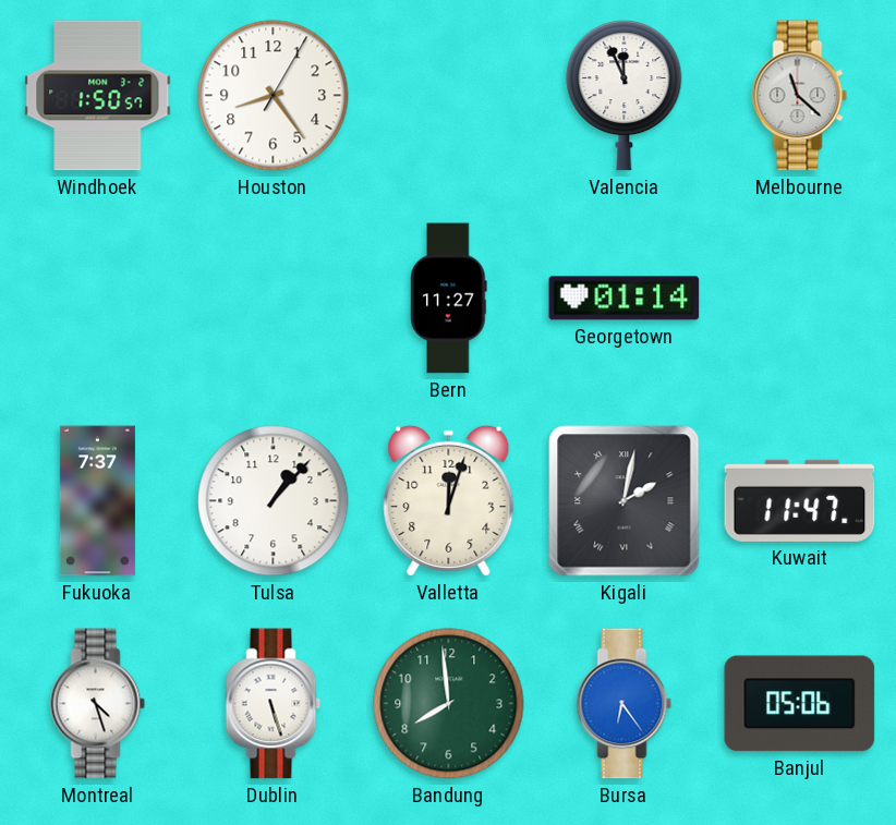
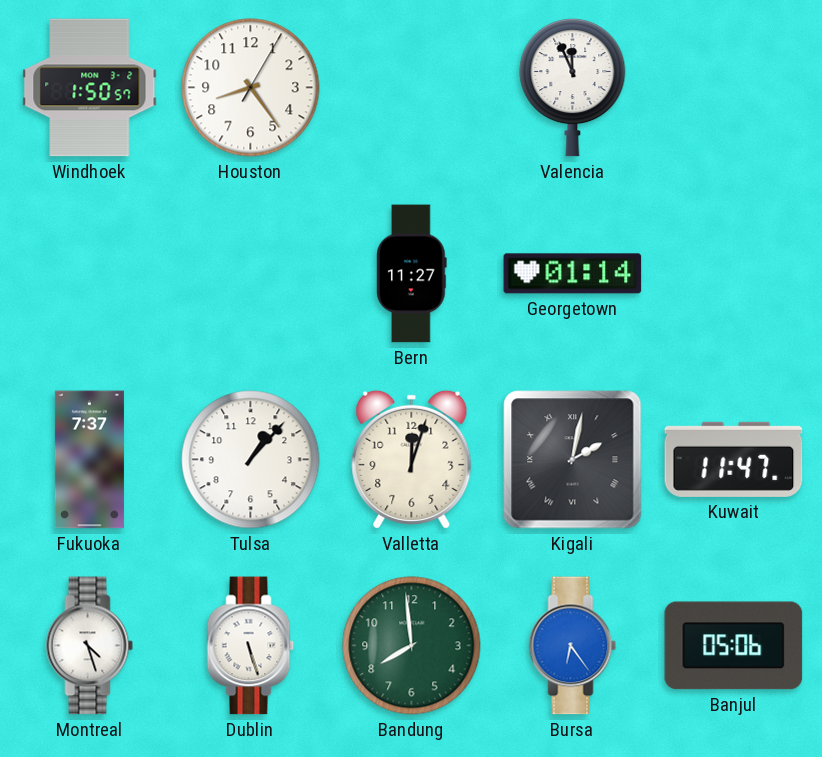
Melbourne: 11:22 -> none
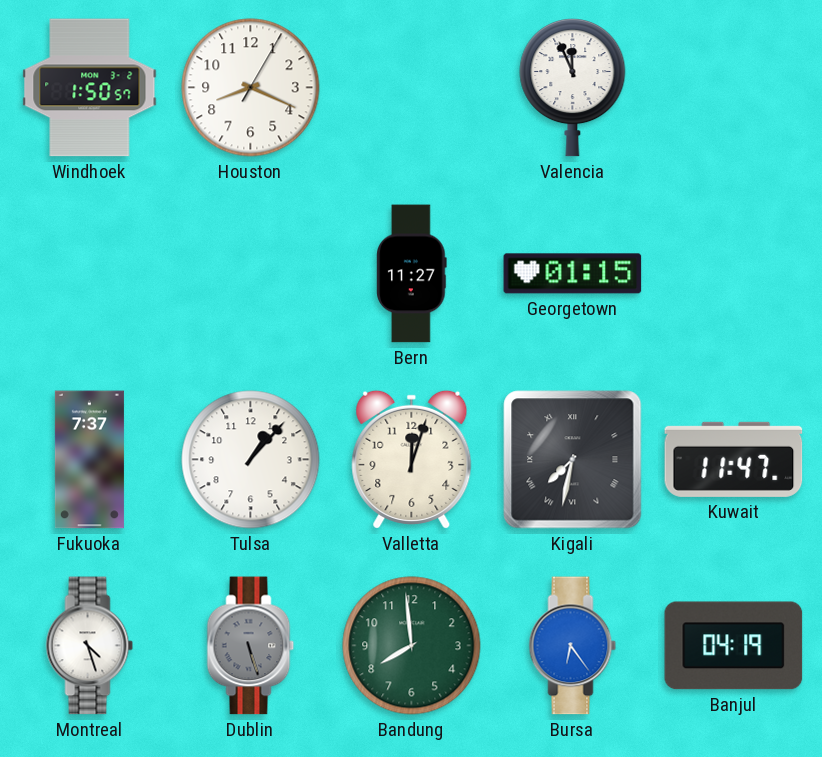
Houston: 8:24 -> 8:19
Georgetown: 01:14 -> 01:15
Kigali: 2:02 -> 7:32
Dublin dial: white -> grey
Banjul: 05:06 -> 04:19
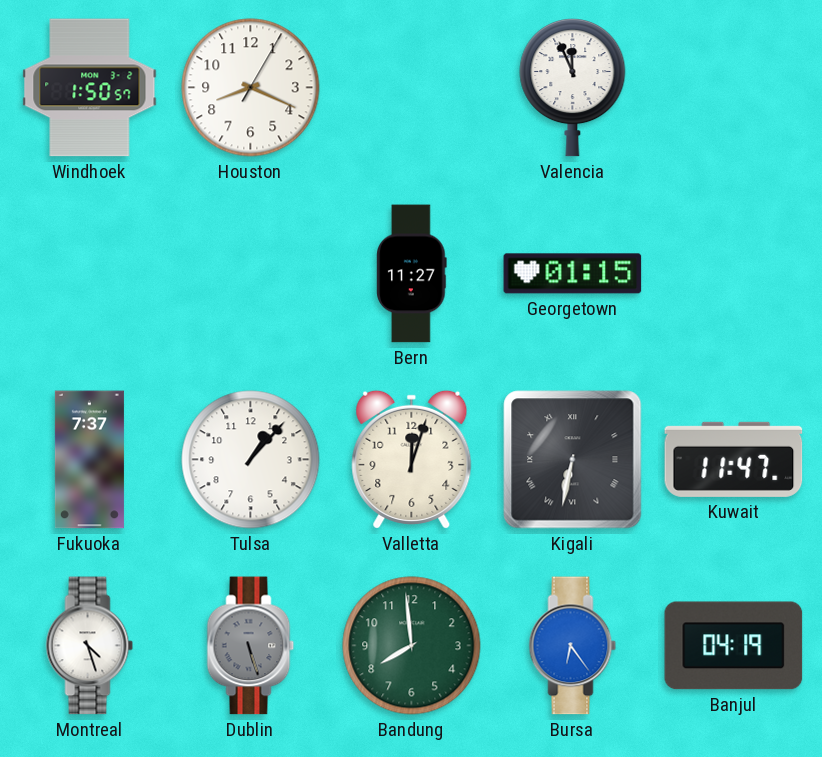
Kigali: 7:32 -> 6:32
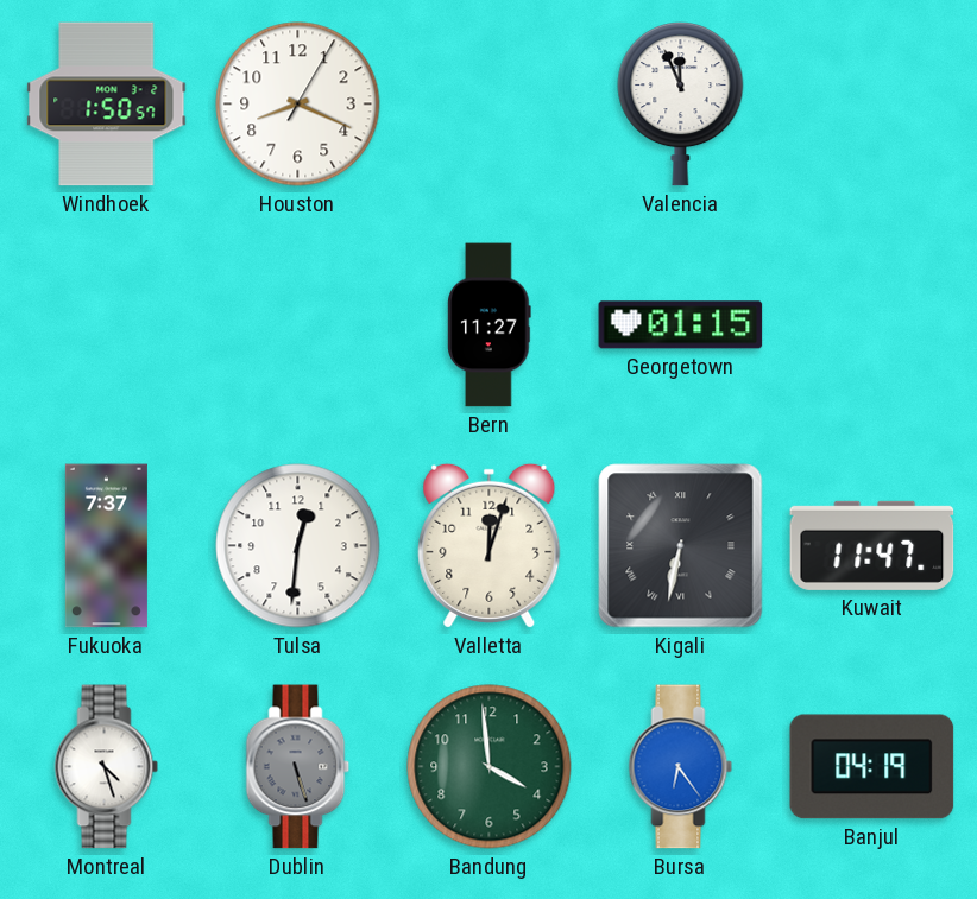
Tulsa: 1:07 -> 12:31
Bandung: 7:59 -> 3:59
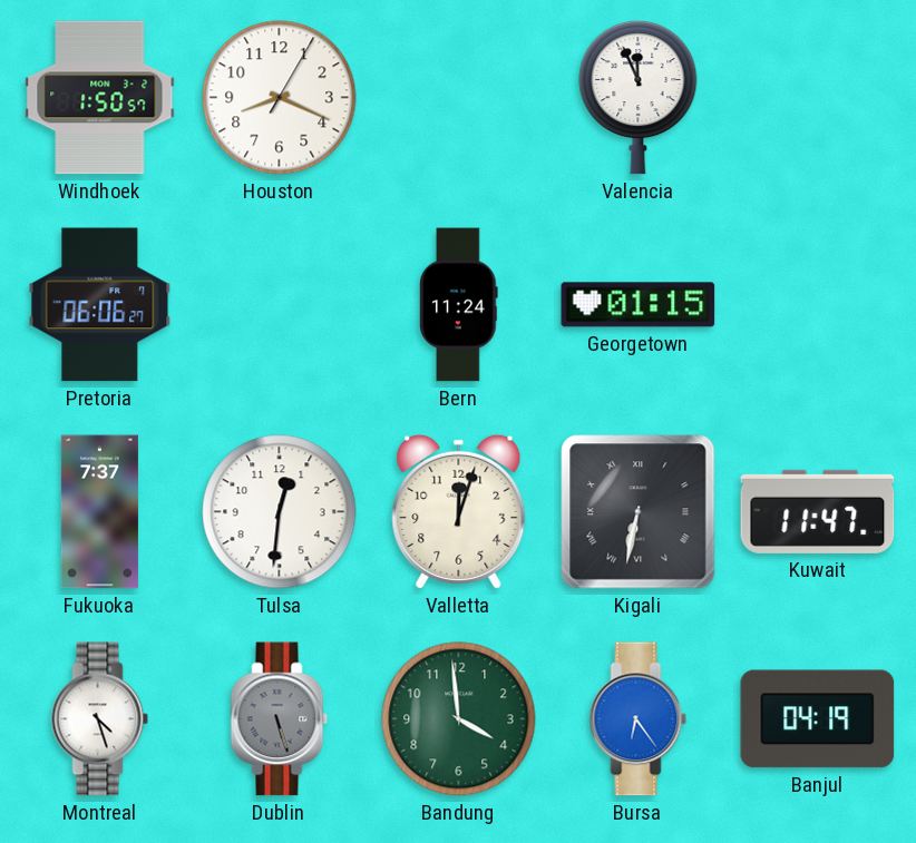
Pretoria: none -> 06:06
Bern: 11:27 -> 11:24
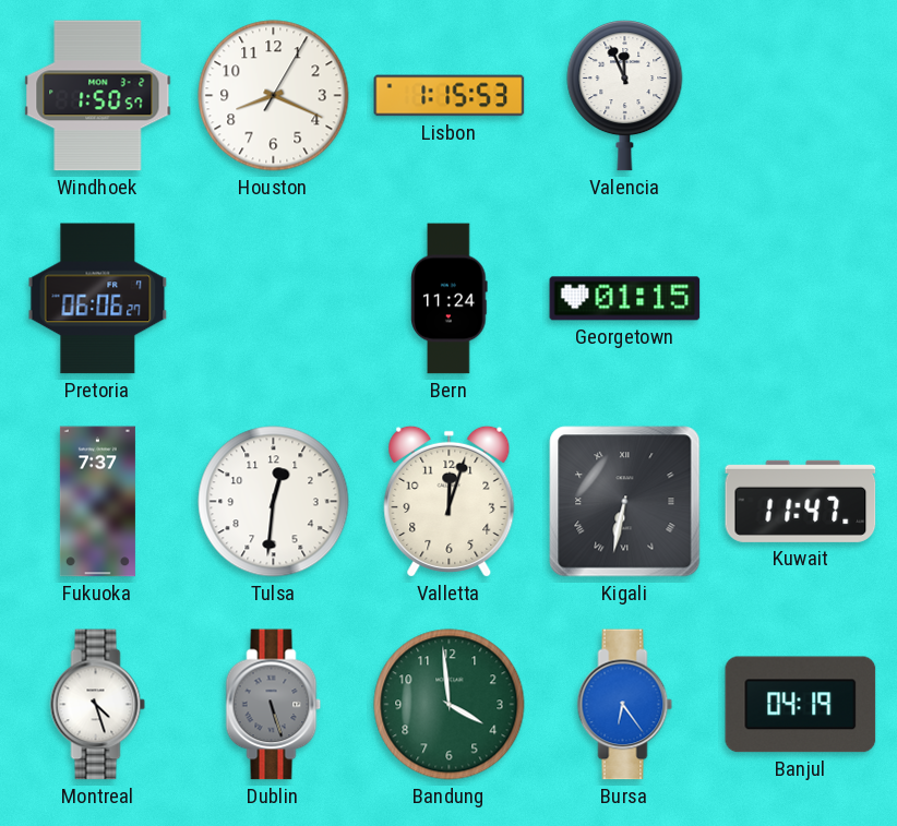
Lisbon: none -> 1:15
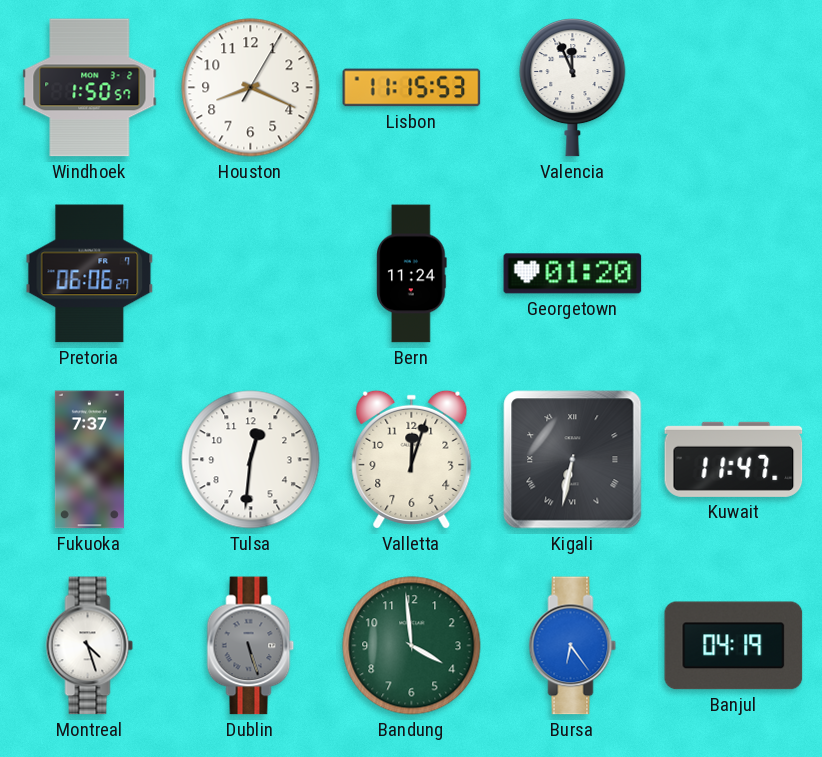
Lisbon: 1:15 -> 11:15
Georgetown: 01:15 -> 01:20
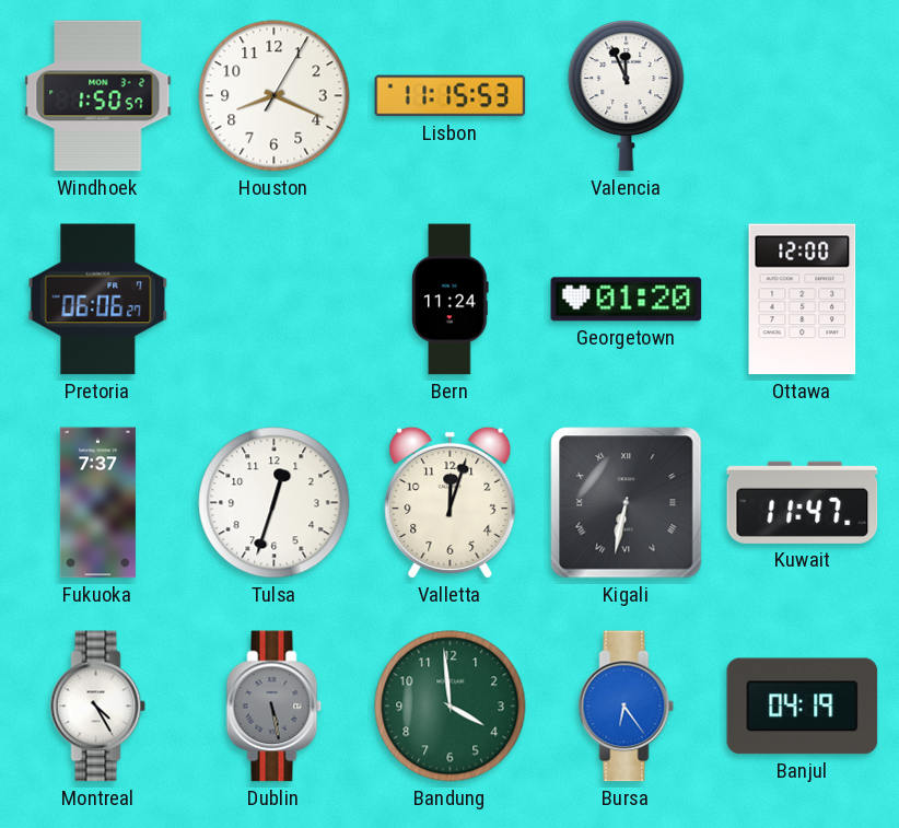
Ottawa: none -> 12:00
Tulsa: 12:31 -> 12:33
Montreal: 4:27 -> 4:25
Dublin: 5:27 -> 5:28
